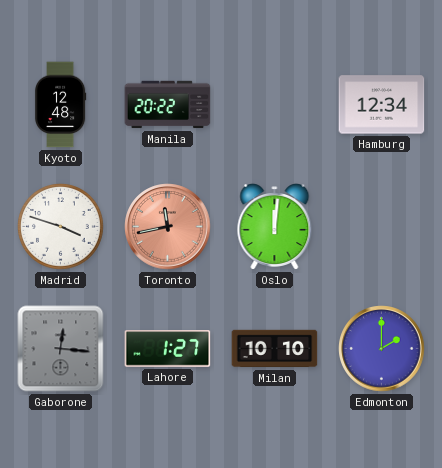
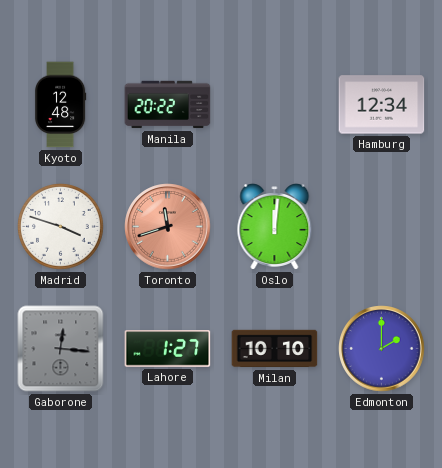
Toronto: 11:43 -> 11:42
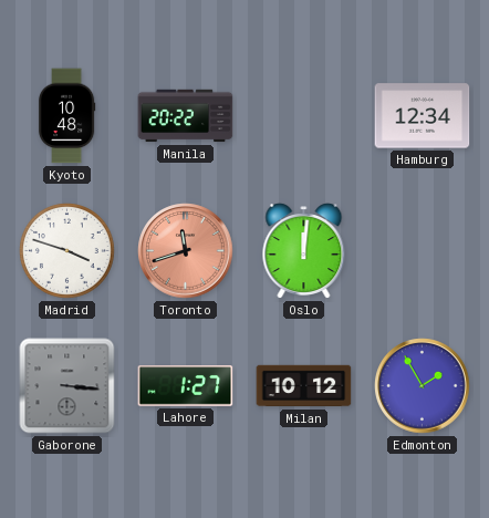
Kyoto: 12:48 -> 10:48
Gaborone: 12:16 -> 3:16
Milan: 10:10 -> 10:12
Edmonton: 2:00 -> 1:55
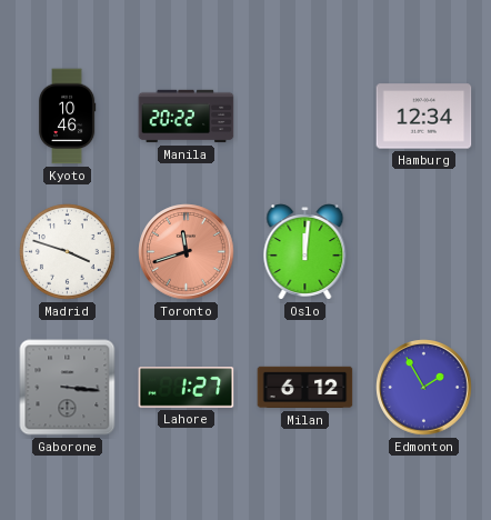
Kyoto: 10:48 -> 10:46
Milan: 10:12 -> 6:12
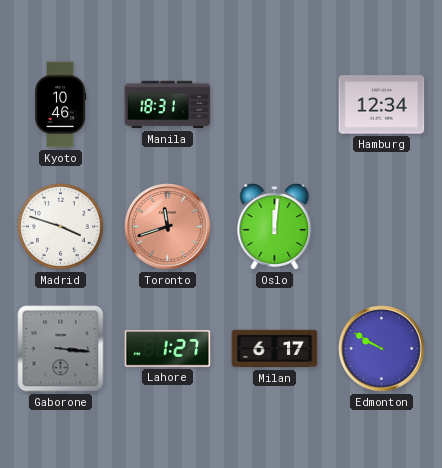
Manila: 20:22 -> 18:31
Milan: 6:12 -> 6:17
Edmonton: 1:55 -> 9:50
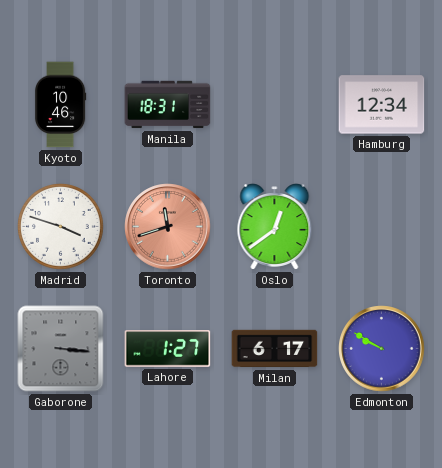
Oslo: 12:01 -> 12:39
